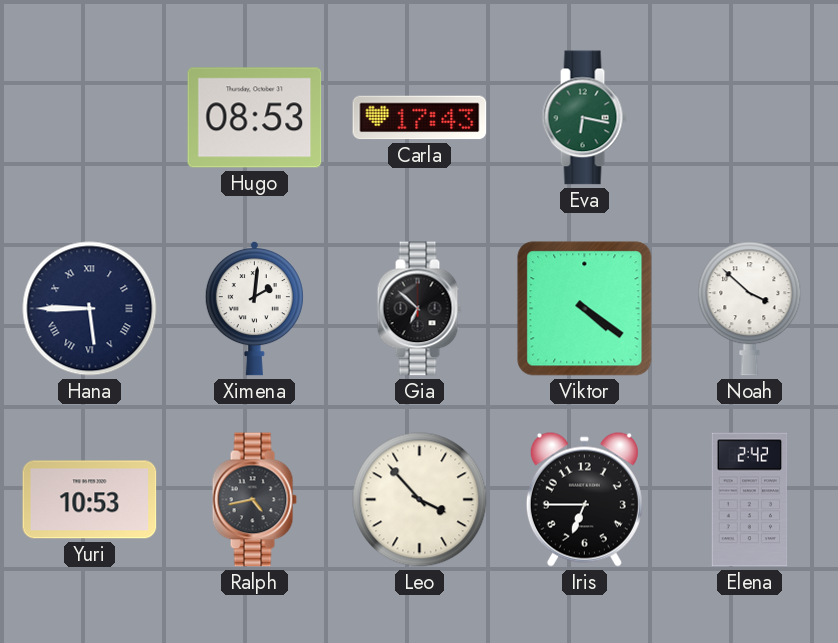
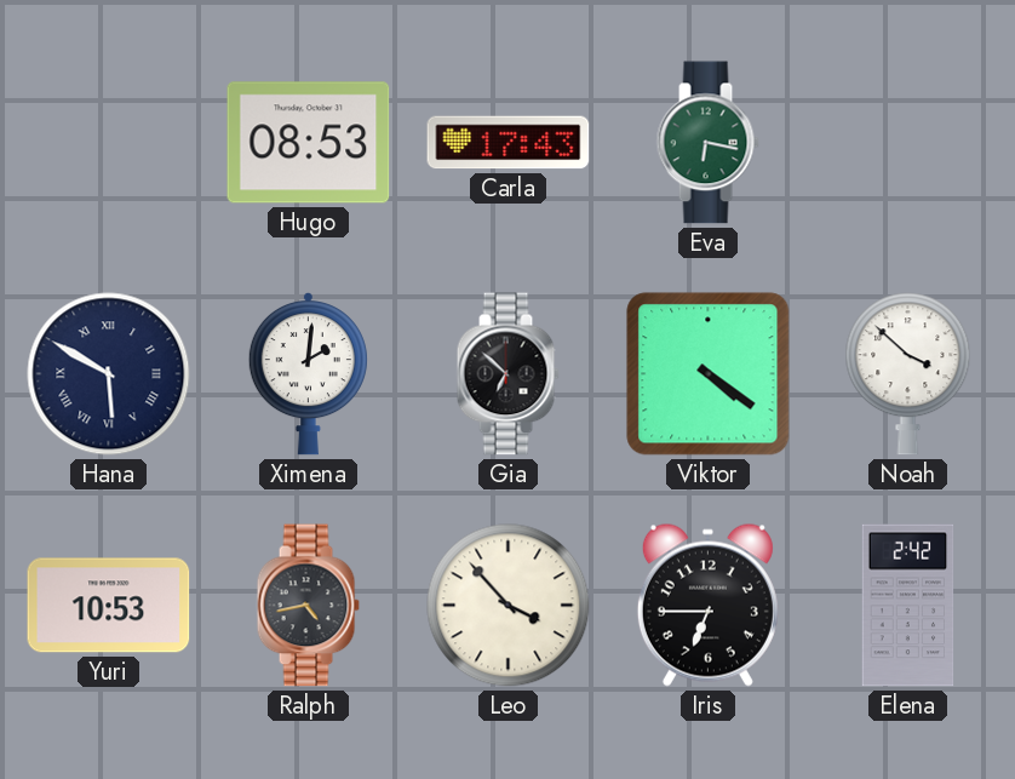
Hana: 5:45 -> 5:50
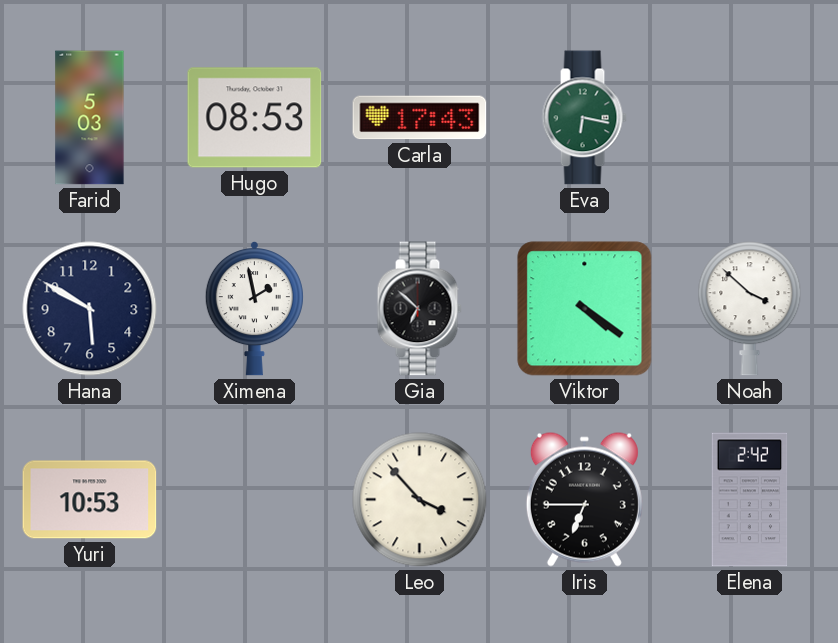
Farid: none -> 5:03
Hana numerals: Roman -> Arabic
Ximena: 2:01 -> 1:58
Ralph: 4:43 -> none
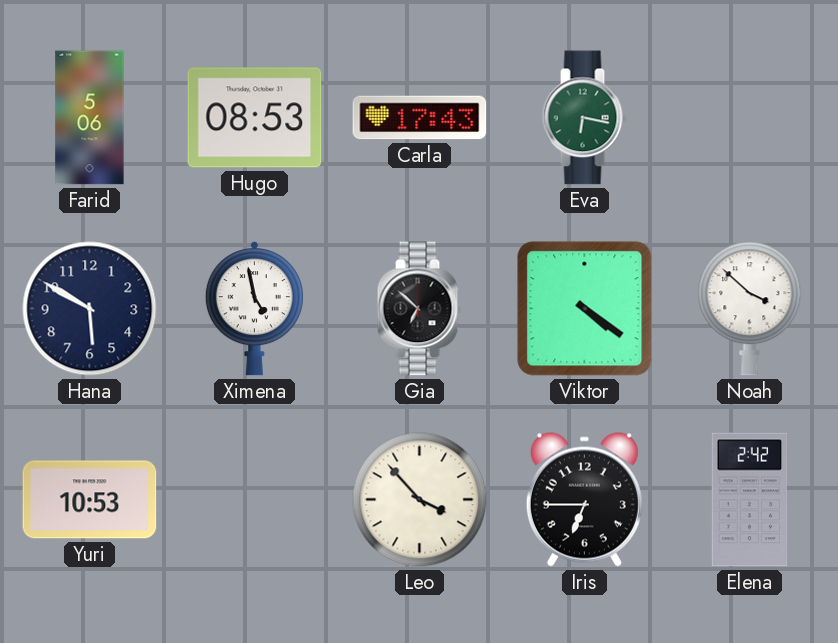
Farid: 5:03 -> 5:06
Ximena: 1:58 -> 4:58
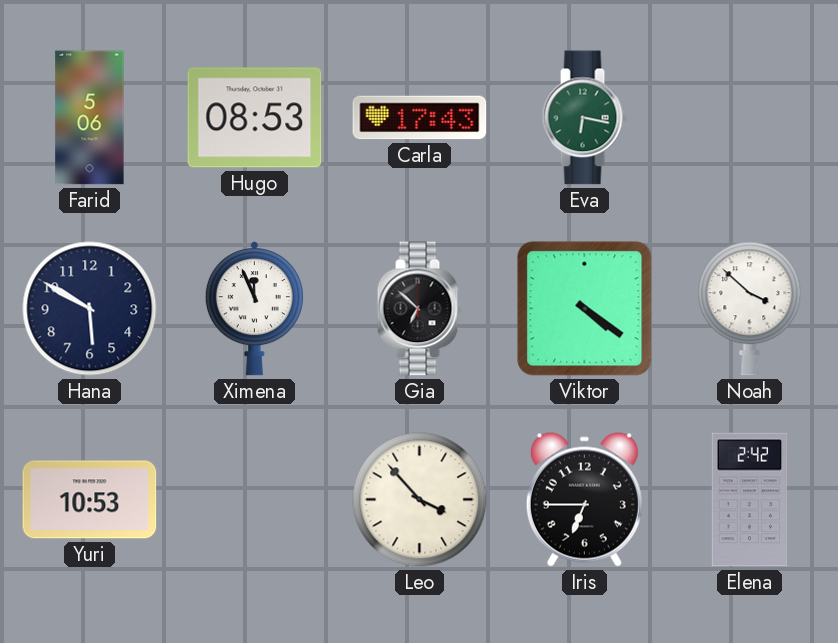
Ximena: 4:58 -> 11:56
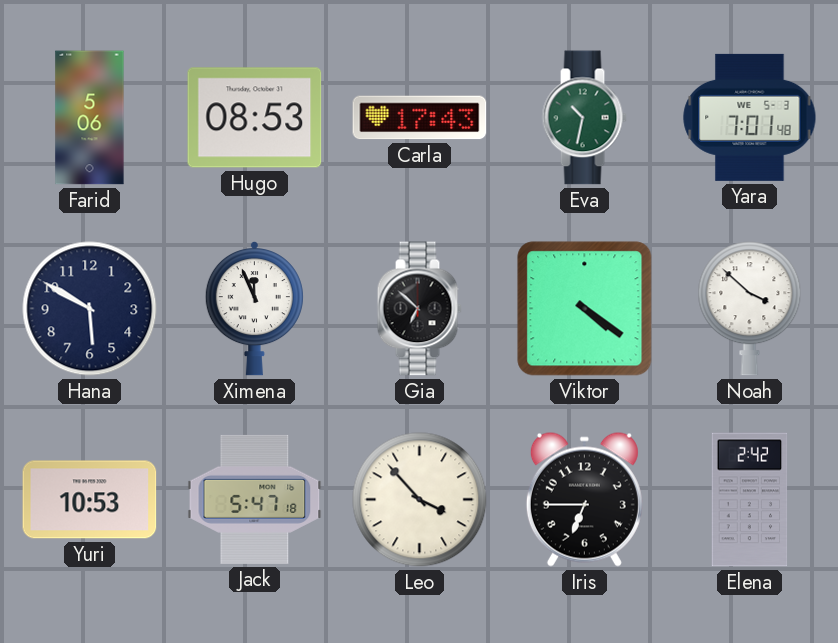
Eva: 6:17 -> 10:32
Yara: none -> 7:01
Jack: none -> 5:47
